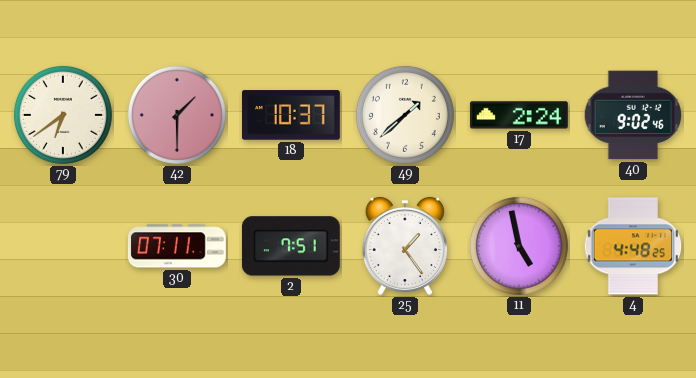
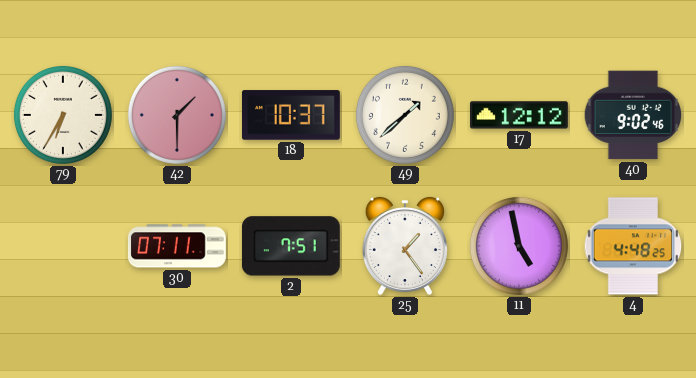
79: 6:39 -> 6:35
17: 2:24 -> 12:12
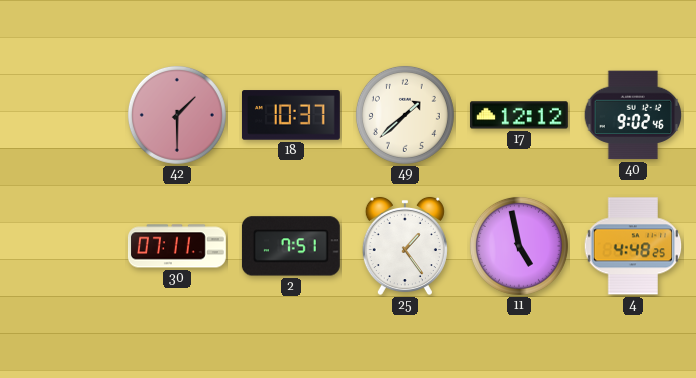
79: 6:35 -> none
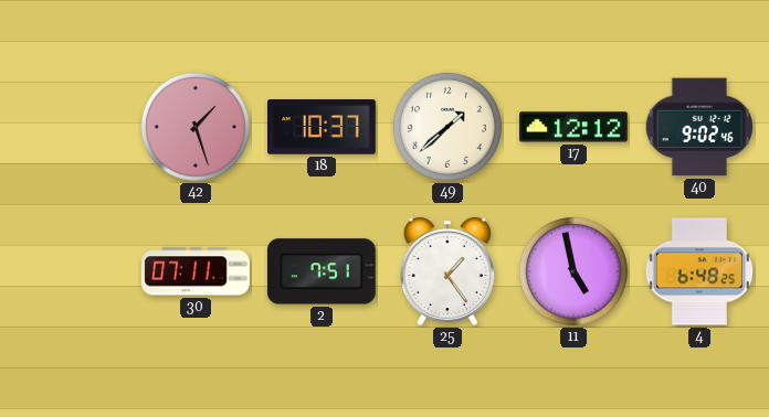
42: 1:30 -> 1:27
4: 4:48 -> 6:48
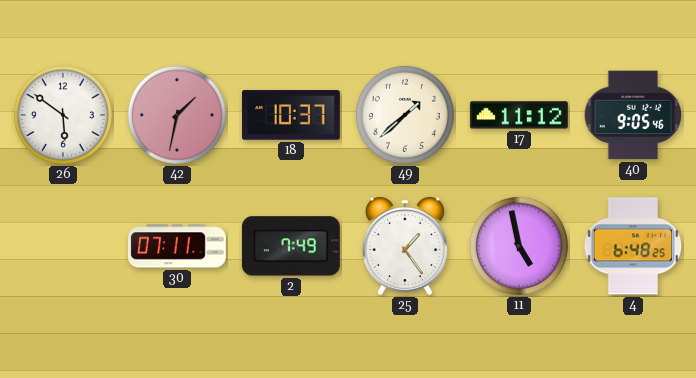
26: none -> 5:51
42: 1:27 -> 1:32
17: 12:12 -> 11:12
40: 9:02 -> 9:05
2: 7:51 -> 7:49
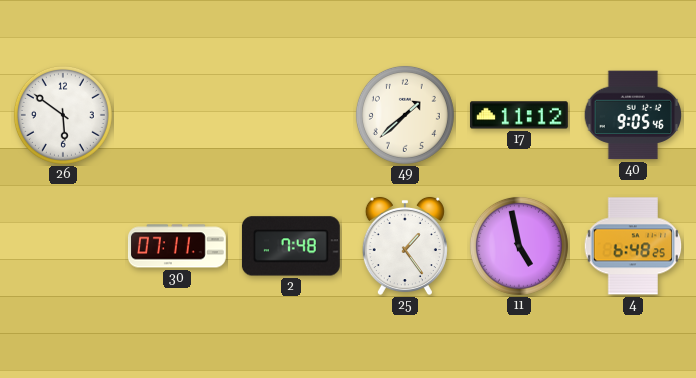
42: 1:32 -> none
18: 10:37 -> none
2: 7:49 -> 7:48
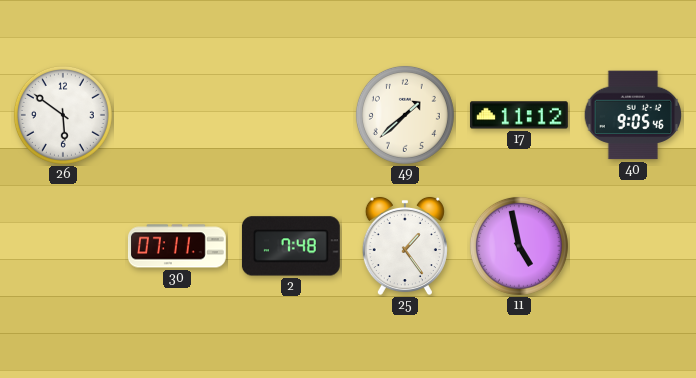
4: 6:48 -> none
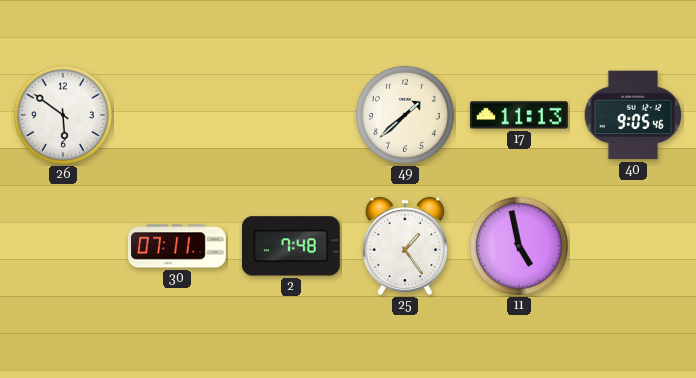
17: 11:12 -> 11:13
